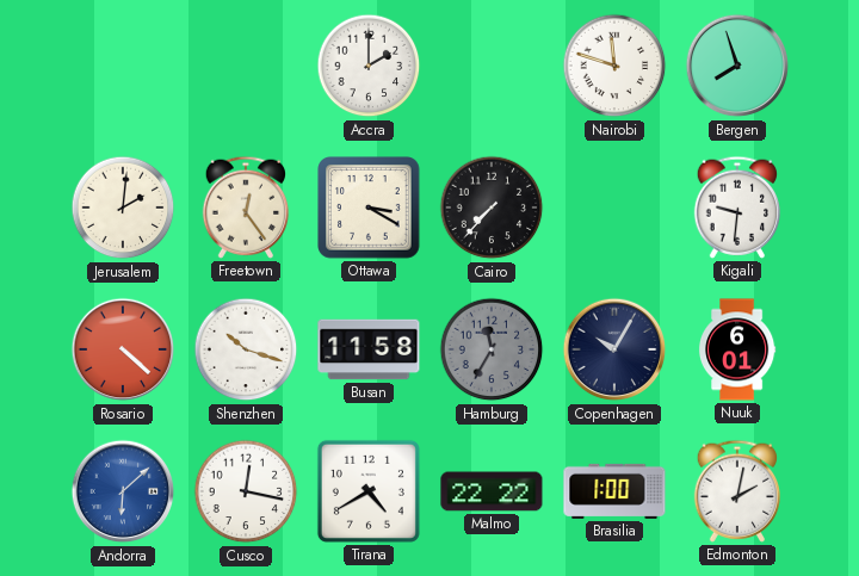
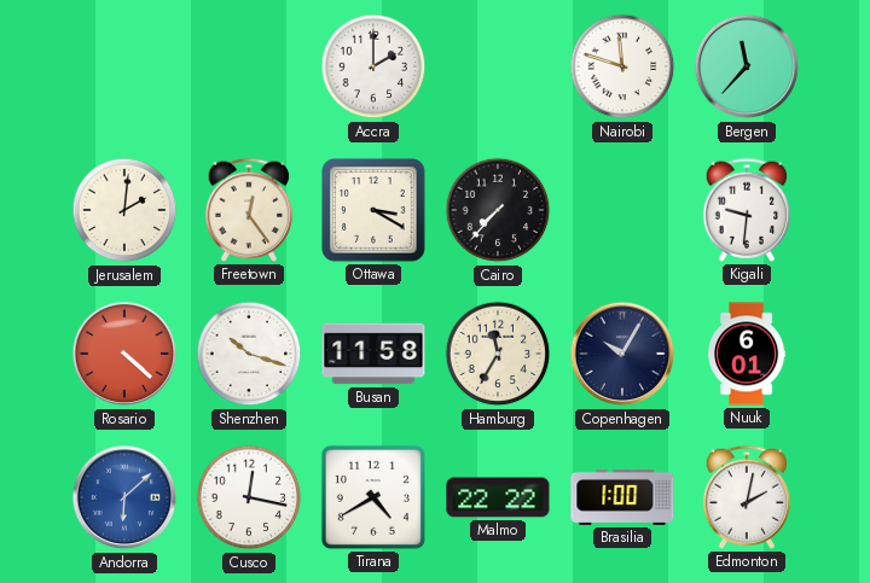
Bergen: 7:57 -> 11:37
Hamburg dial: grey -> cream
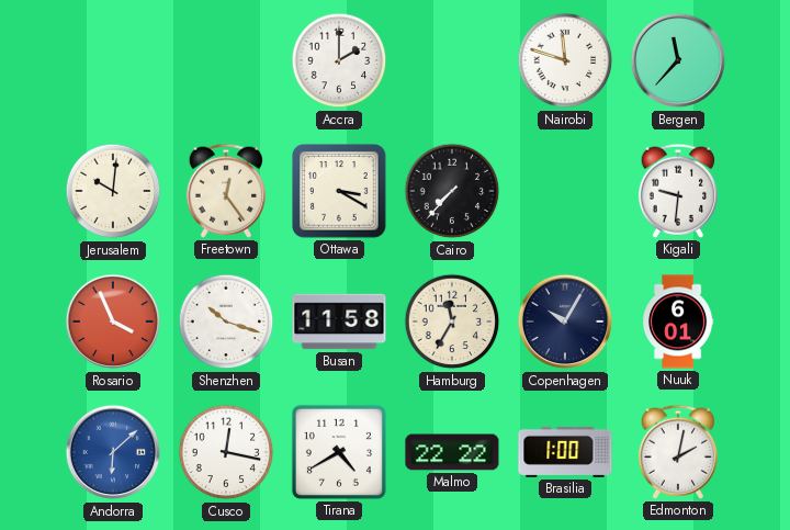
Jerusalem: 2:01 -> 10:01
Rosario: 4:22 -> 3:56
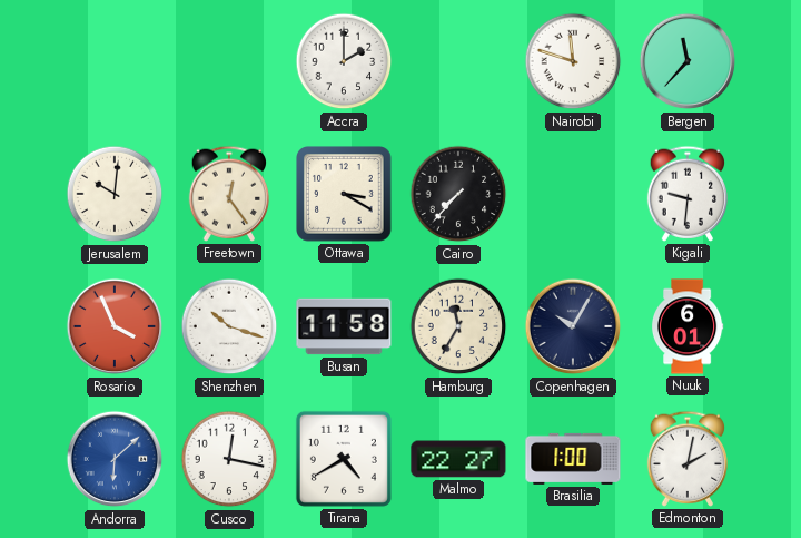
Malmo: 22:22 -> 22:27
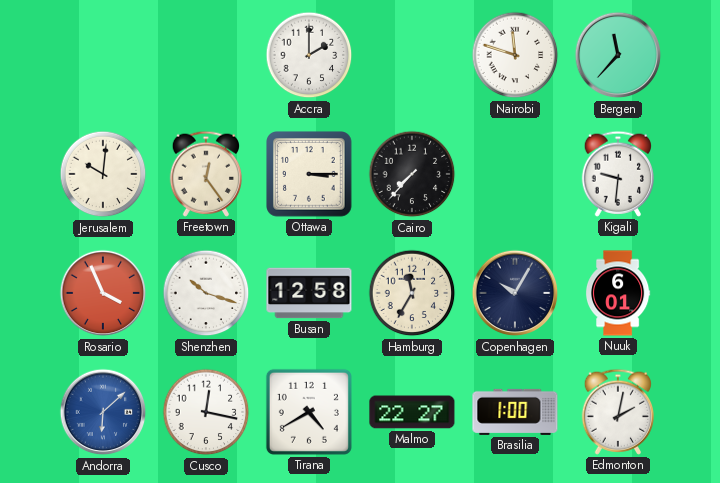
Ottawa: 3:20 -> 3:15
Busan: 11:58 -> 12:58
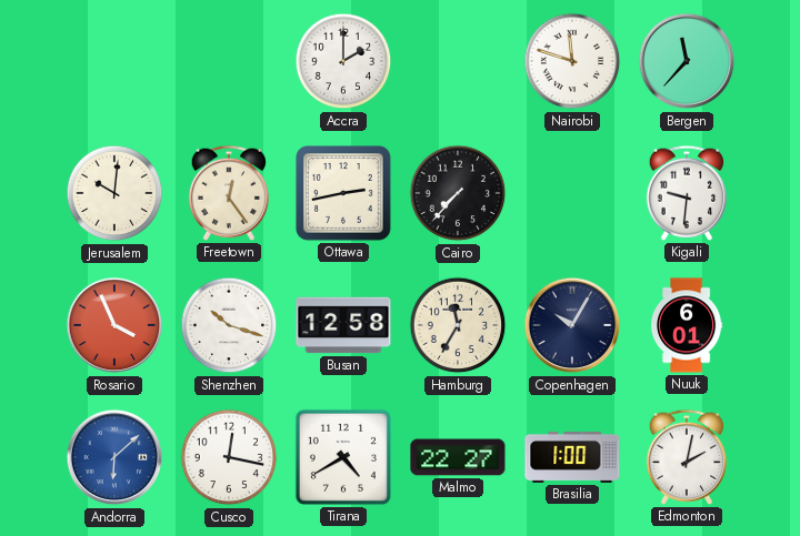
Ottawa: 3:15 -> 2:43
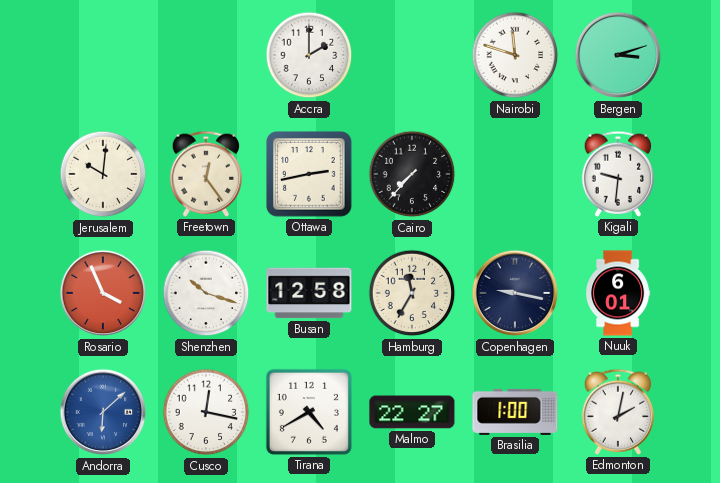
Bergen: 11:37 -> 3:12
Copenhagen: 10:05 -> 9:17
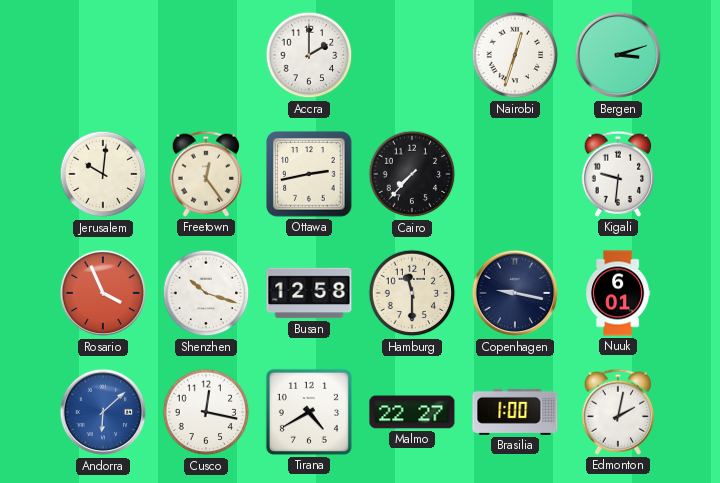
Nairobi: 11:48 -> 12:33
Hamburg: 11:35 -> 11:30
